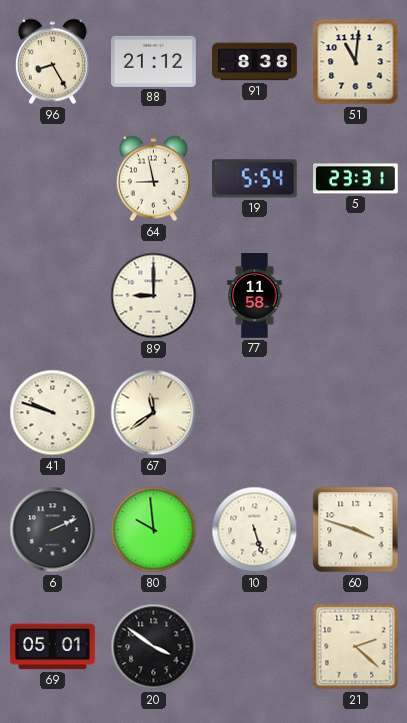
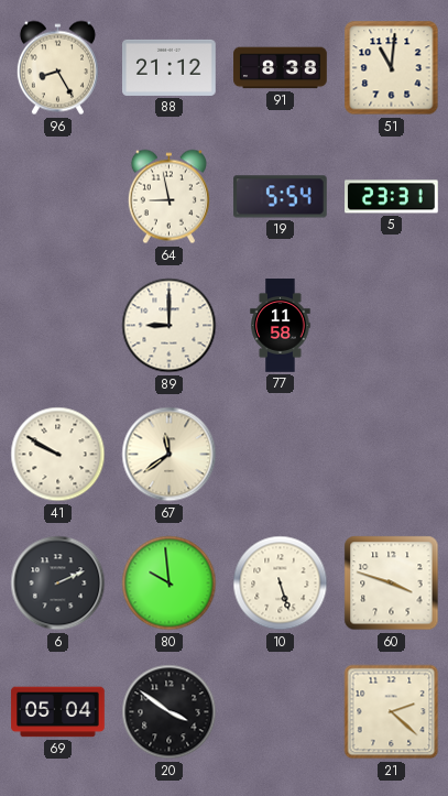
41: 9:48 -> 9:50
69: 05:01 -> 05:04
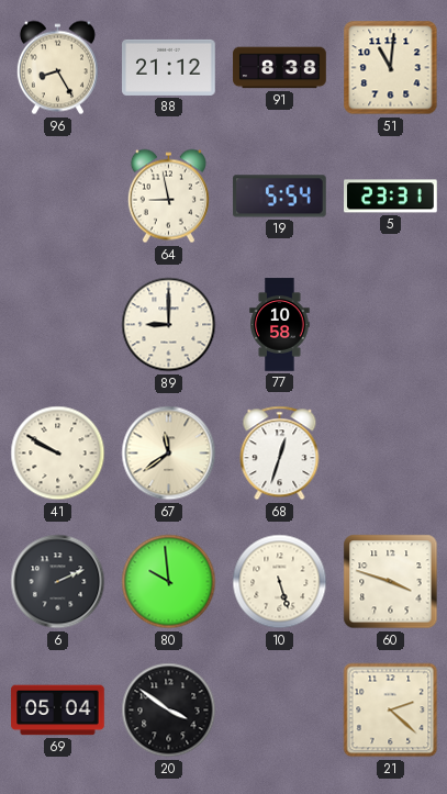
77: 11:58 -> 10:58
68: none -> 12:33
